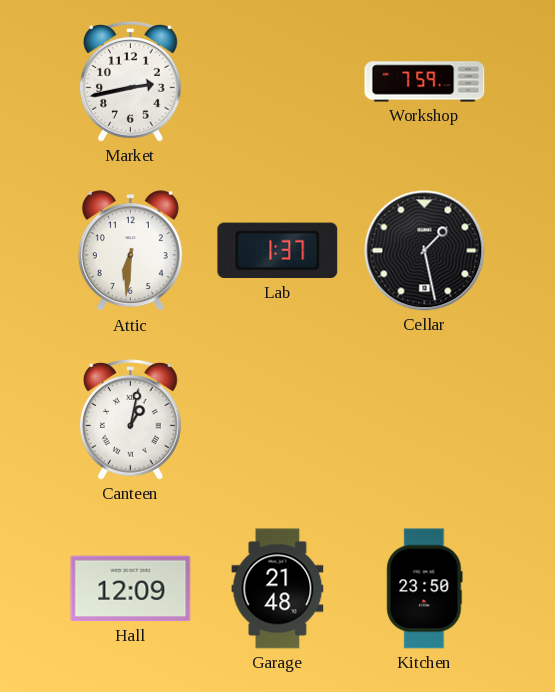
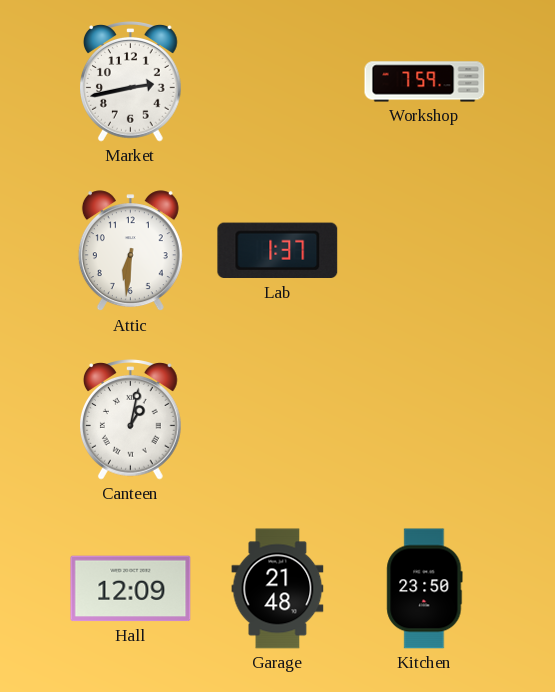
Cellar: 1:28 -> none
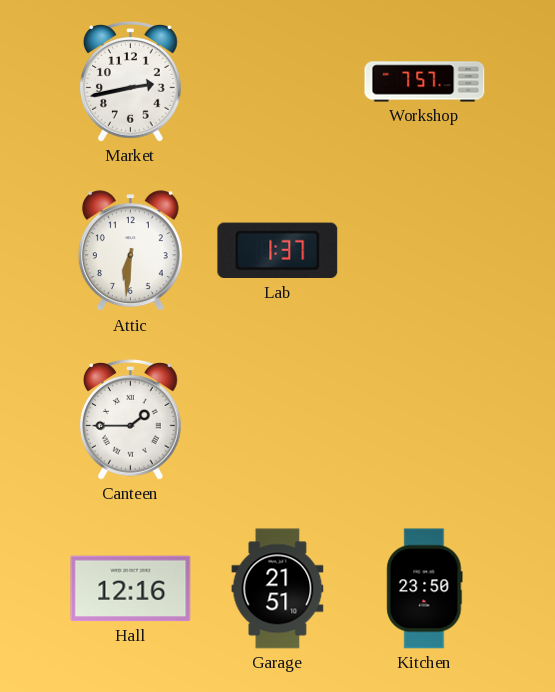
Workshop: 7:59 -> 7:57
Canteen: 1:02 -> 1:45
Hall: 12:09 -> 12:16
Garage: 21:48 -> 21:51
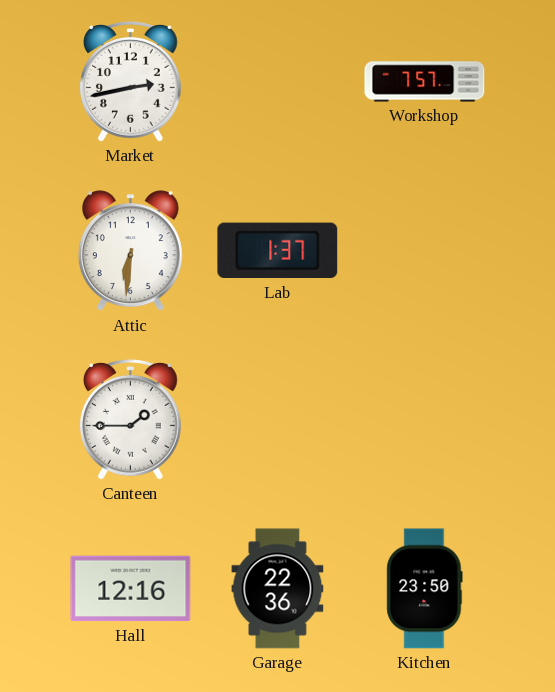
Garage: 21:51 -> 22:36
